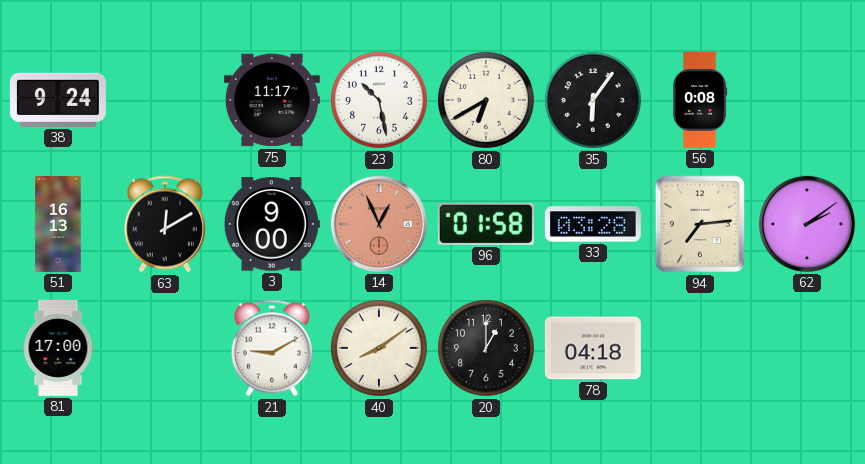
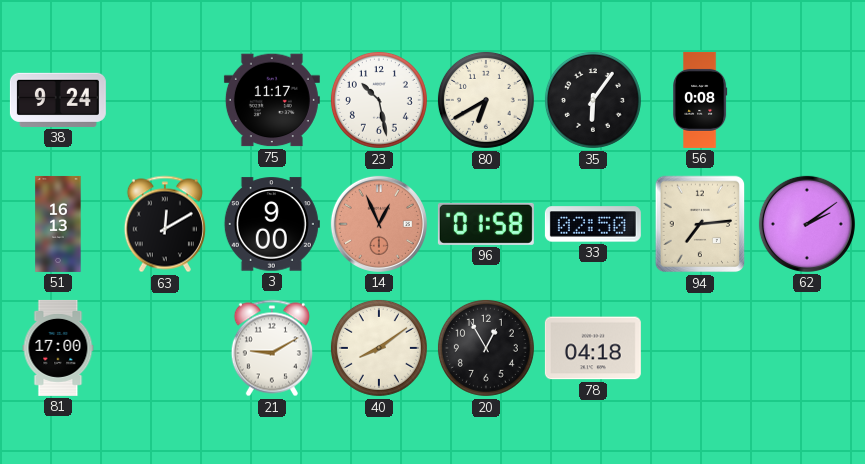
33: 03:28 -> 02:50
20: 1:00 -> 12:55
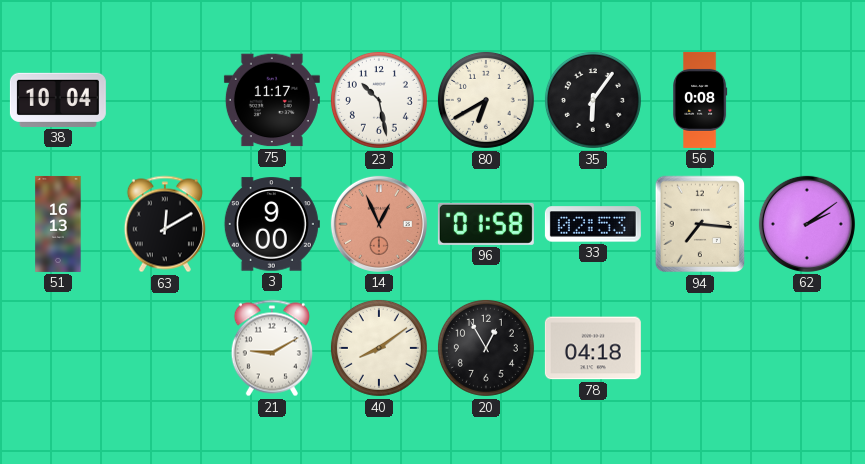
38: 9:24 -> 10:04
33: 02:50 -> 02:53
94: 7:14 -> 7:16
81: 17:00 -> none
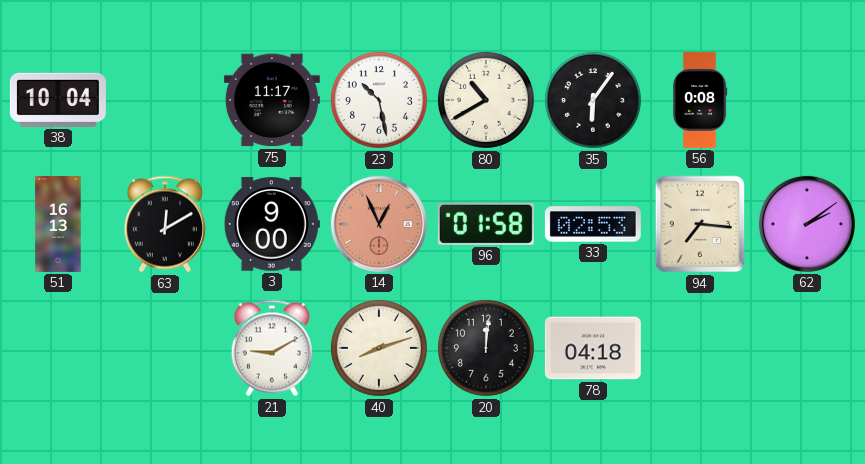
80: 6:40 -> 10:40
40: 8:09 -> 8:12
20: 12:55 -> 12:01
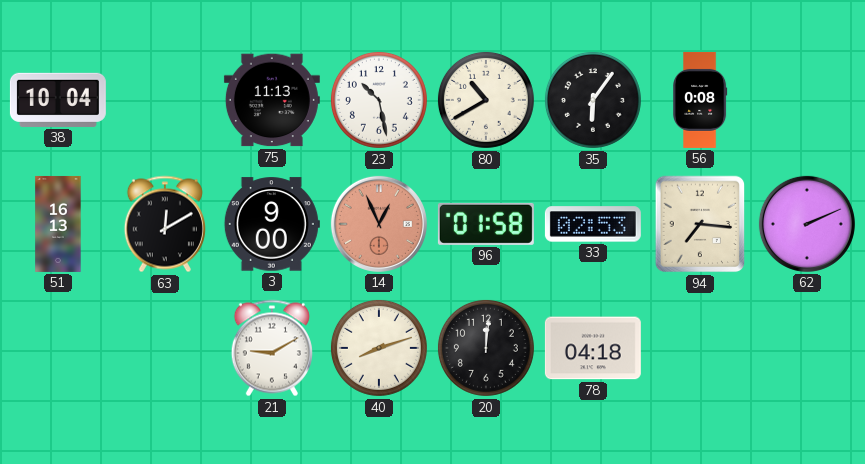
75: 11:17 -> 11:13
62: 2:09 -> 2:11
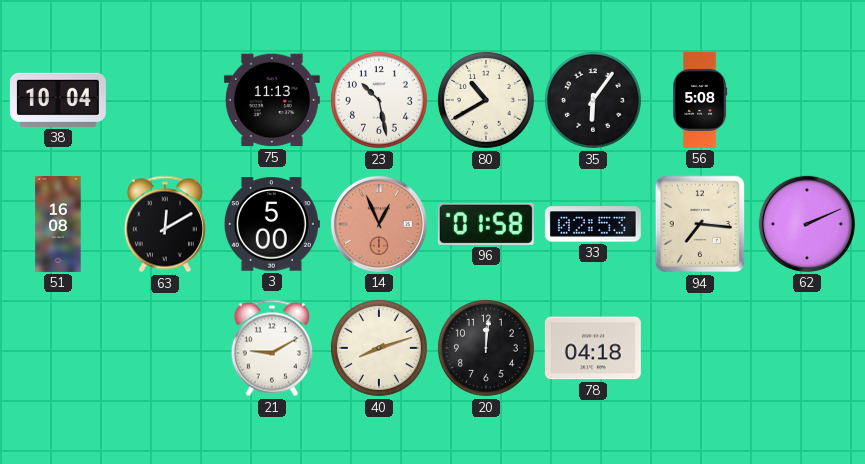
56: 0:08 -> 5:08
51: 16:13 -> 16:08
3: 9:00 -> 5:00
